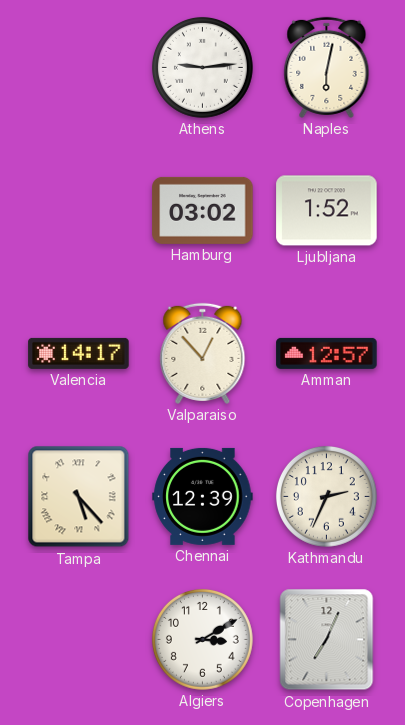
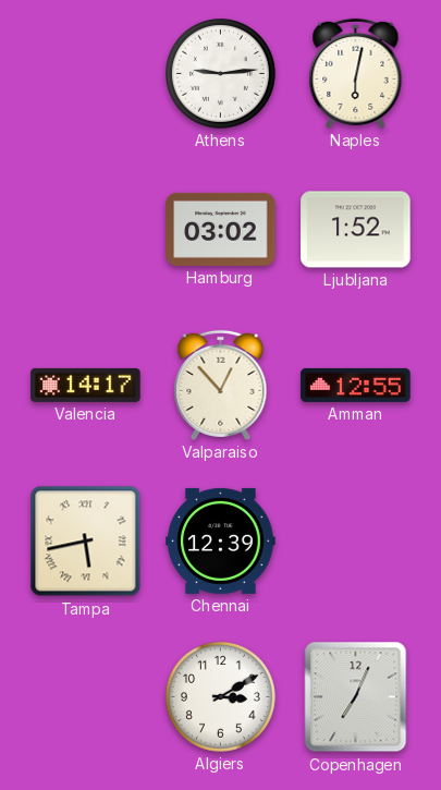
Amman: 12:57 -> 12:55
Tampa: 5:23 -> 5:43
Kathmandu: 2:34 -> none
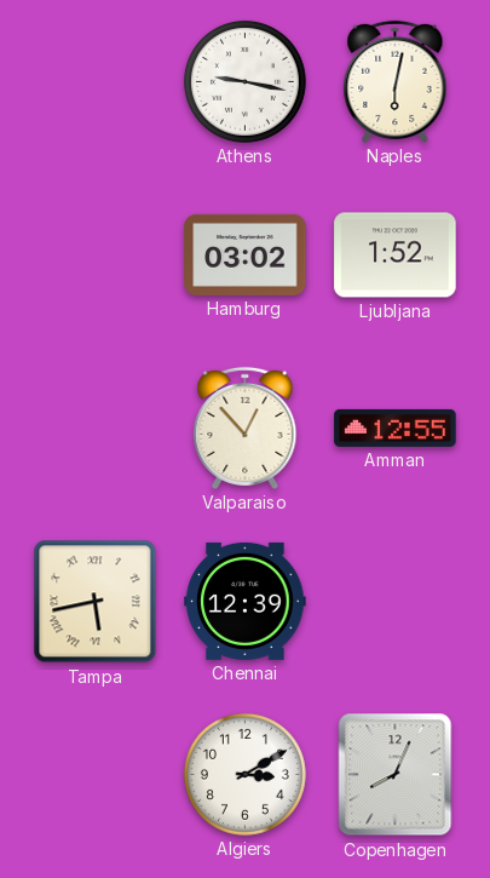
Athens: 9:14 -> 9:17
Valencia: 14:17 -> none
Copenhagen: 7:04 -> 8:04
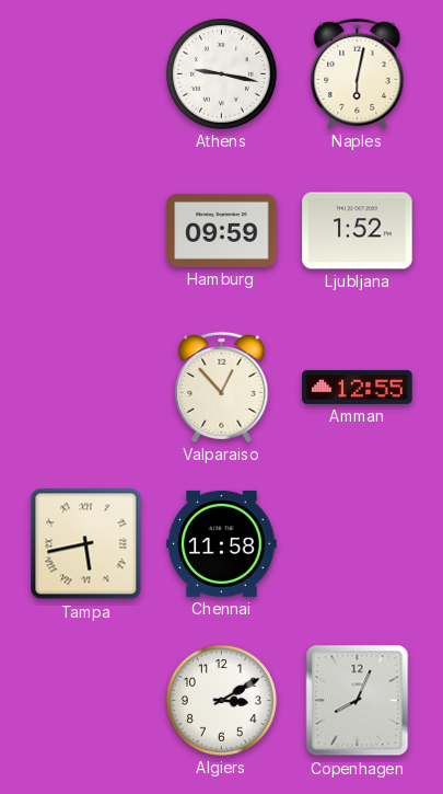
Hamburg: 03:02 -> 09:59
Chennai: 12:39 -> 11:58
